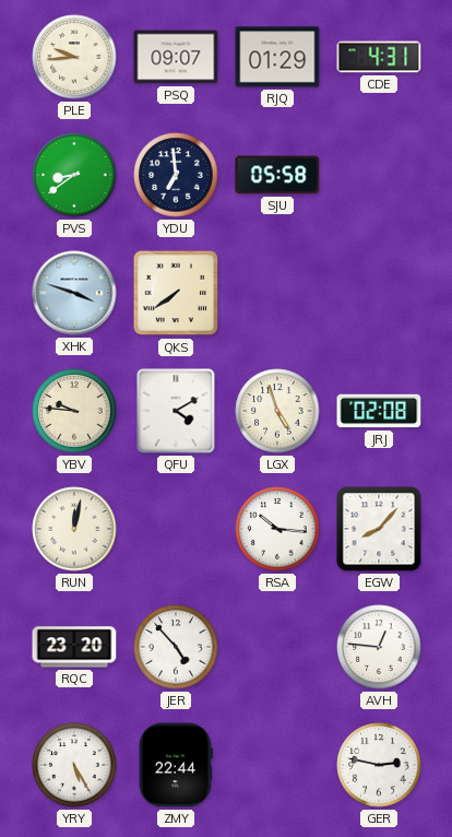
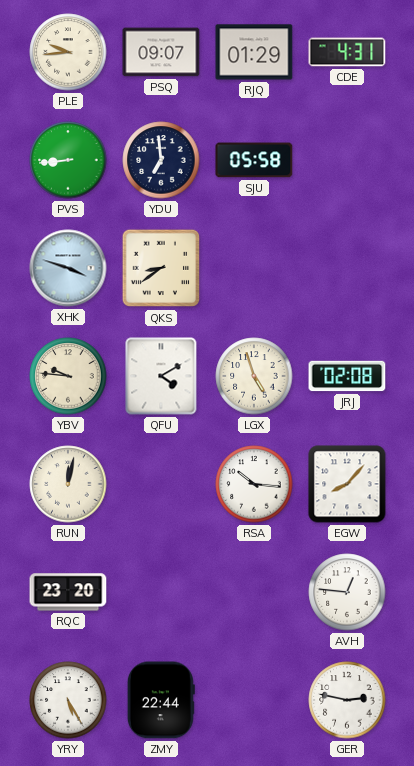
PVS: 8:39 -> 8:44
QKS: 7:39 -> 8:39
JER: 4:53 -> none
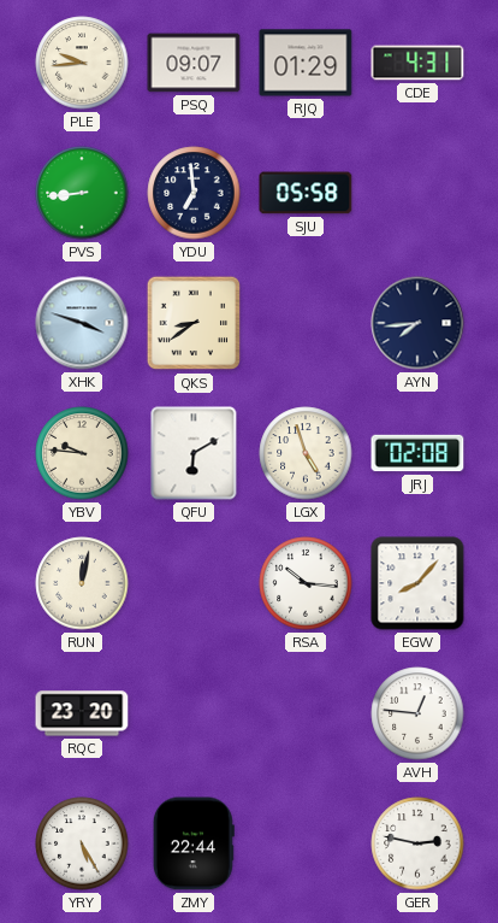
AYN: none -> 7:44
QFU: 4:10 -> 6:10
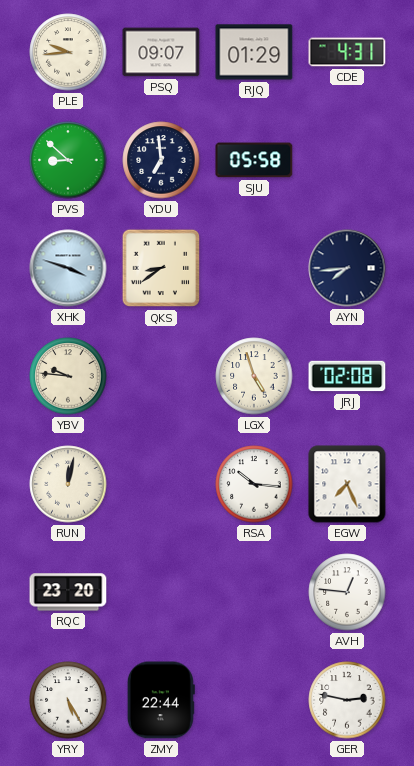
PVS: 8:44 -> 8:52
QFU: 6:10 -> none
EGW: 8:07 -> 7:26
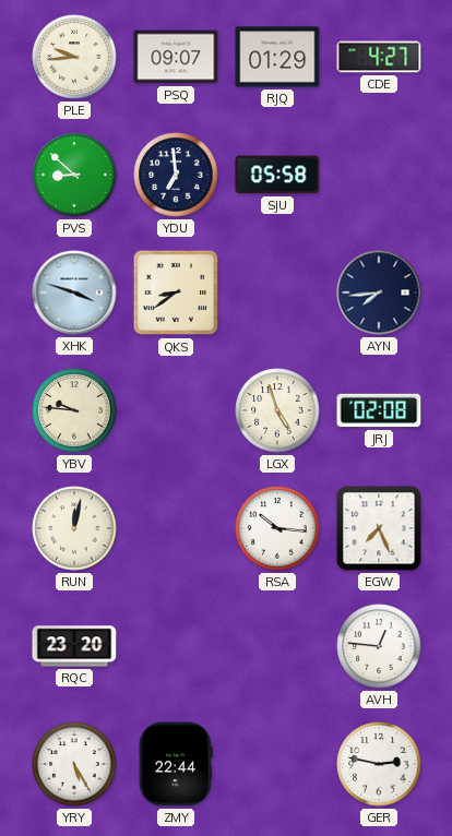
CDE: 4:31 -> 4:27
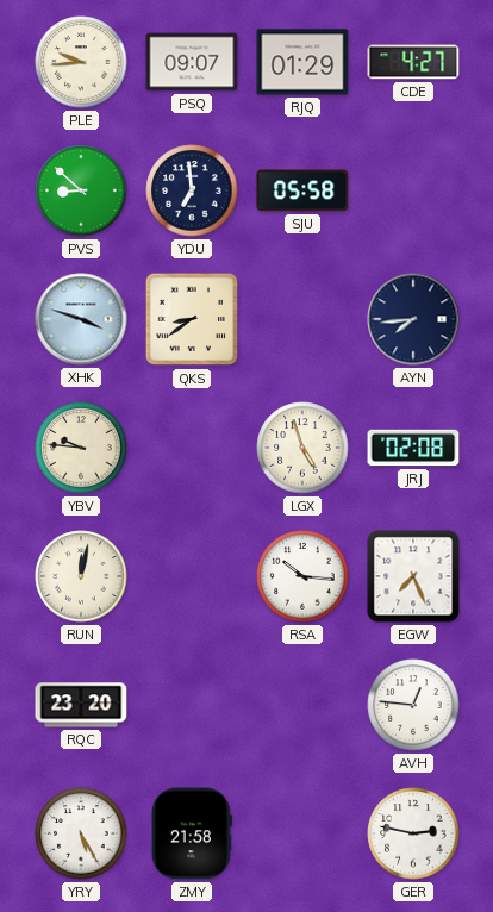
ZMY: 22:44 -> 21:58
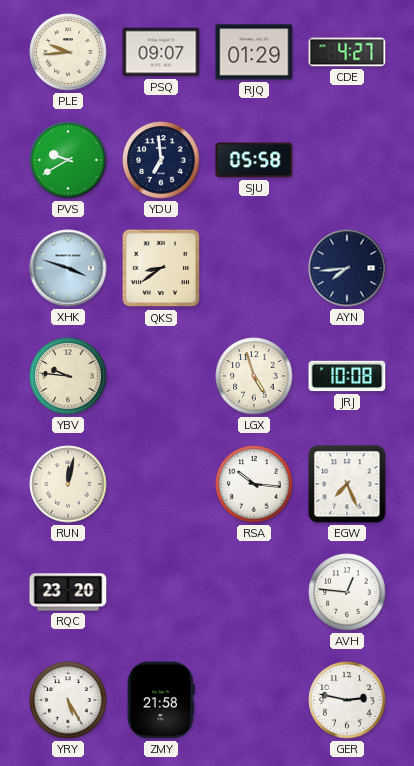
PVS: 8:52 -> 9:40
JRJ: 02:08 -> 10:08
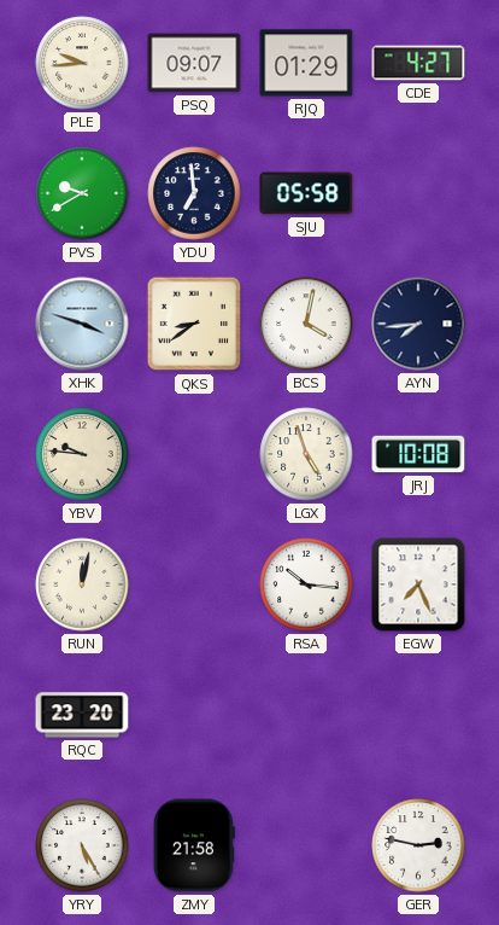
BCS: none -> 4:02
AVH: 12:46 -> none
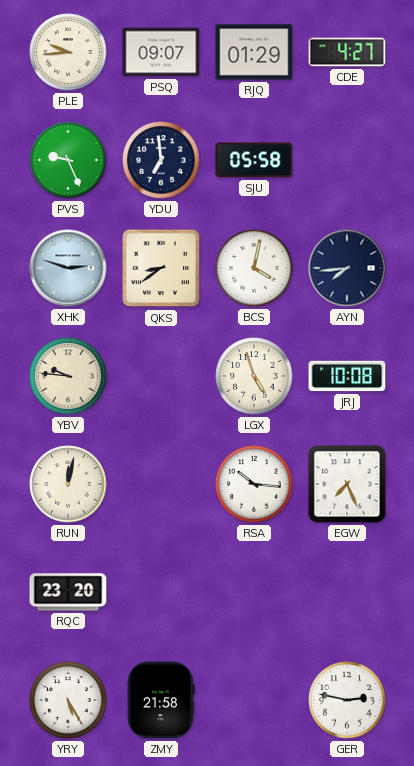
PVS: 9:40 -> 9:26
XHK: 3:48 -> 2:48
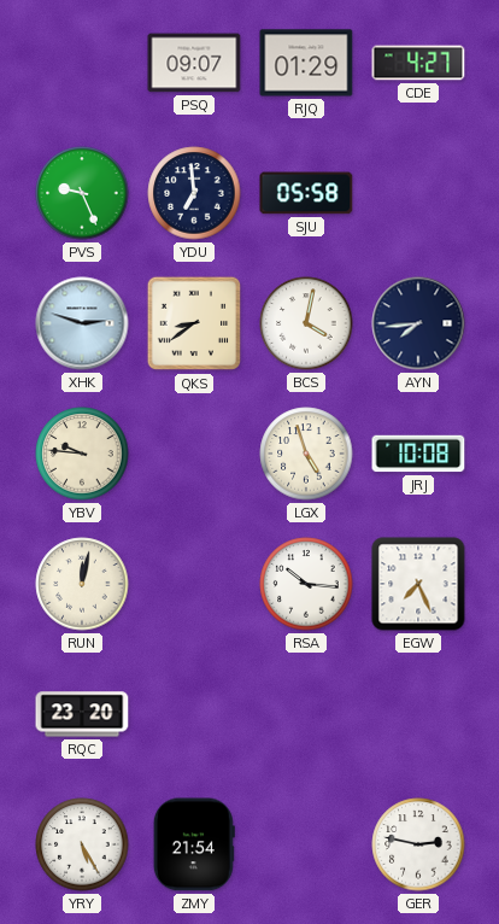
PLE: 9:44 -> none
ZMY: 21:58 -> 21:54
